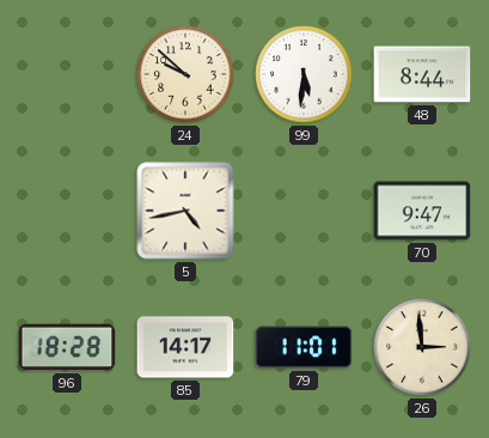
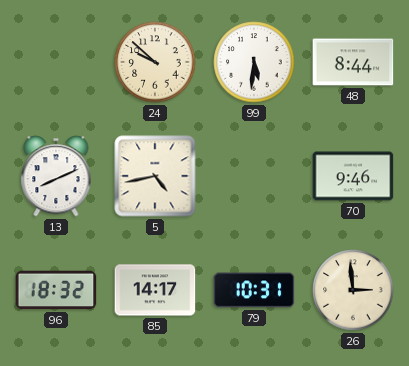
13: none -> 8:11
70: 9:47 -> 9:46
96: 18:28 -> 18:32
79: 11:01 -> 10:31
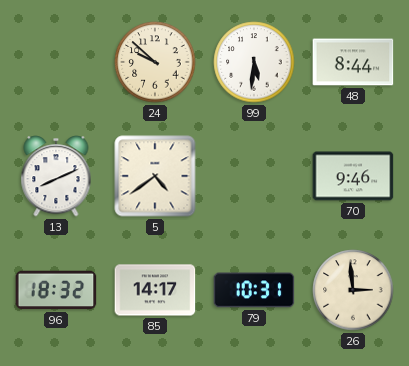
5: 4:43 -> 4:39
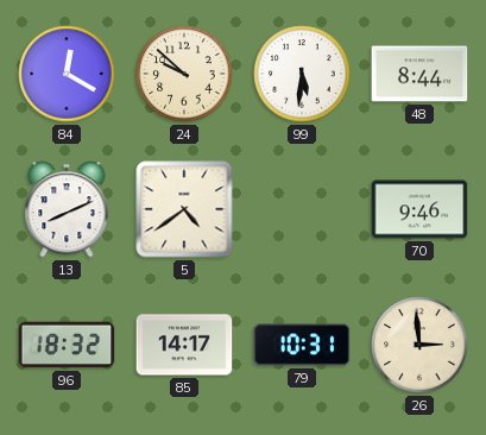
84: none -> 12:20
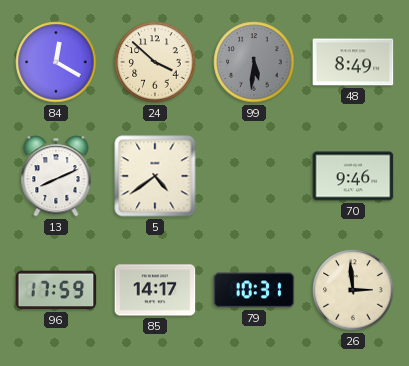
24: 9:52 -> 3:52
99 dial: white -> grey
48: 8:44 -> 8:49
96: 18:32 -> 17:59
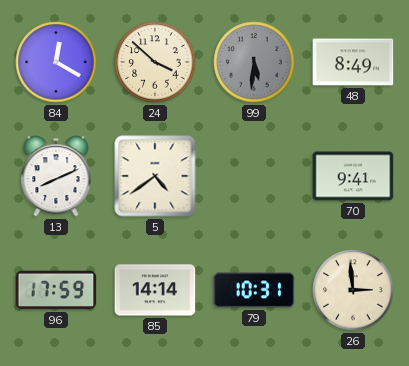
70: 9:46 -> 9:41
85: 14:17 -> 14:14
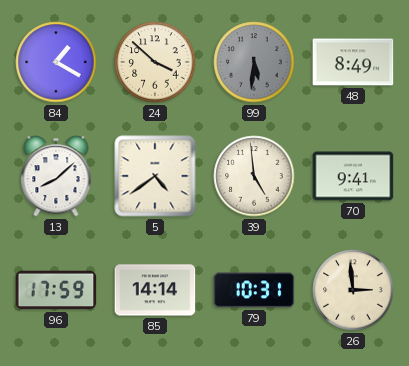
84: 12:20 -> 1:20
13: 8:11 -> 8:08
39: none -> 4:59
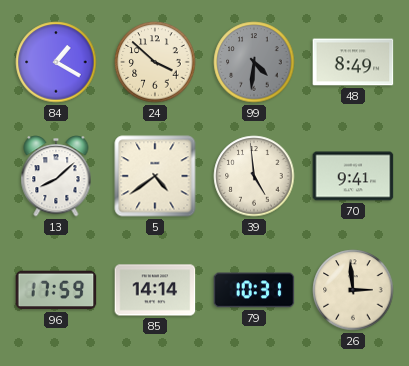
99: 5:31 -> 4:31
